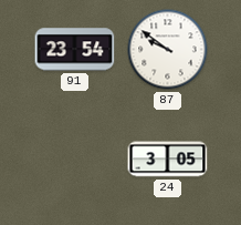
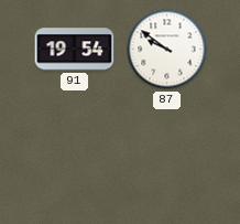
91: 23:54 -> 19:54
24: 3:05 -> none
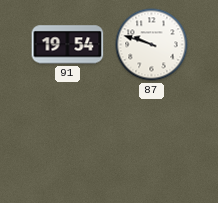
87: 9:51 -> 9:48
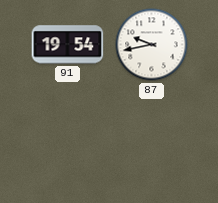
87: 9:48 -> 9:43
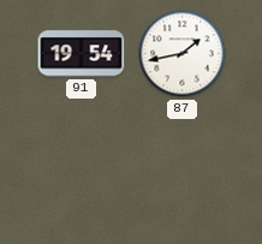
87: 9:43 -> 1:43
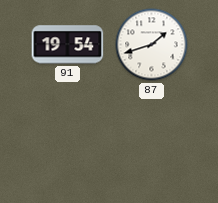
87: 1:43 -> 1:42
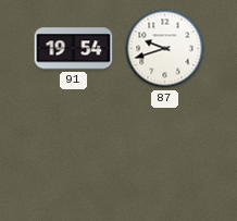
87: 1:42 -> 9:42
